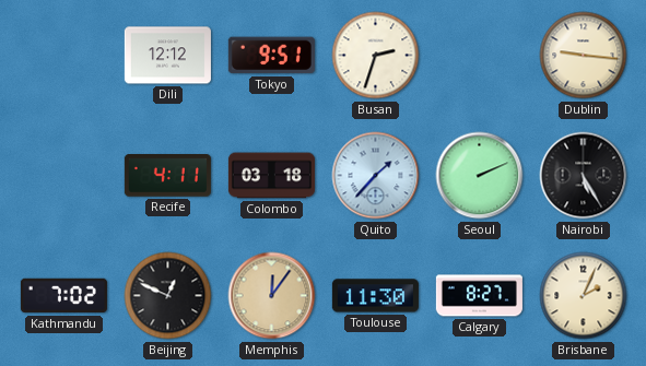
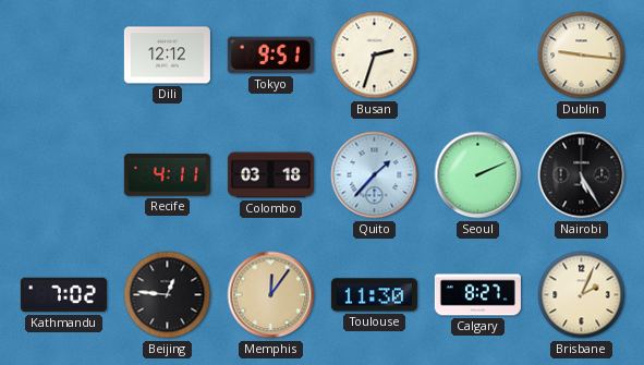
Beijing: 12:49 -> 12:46
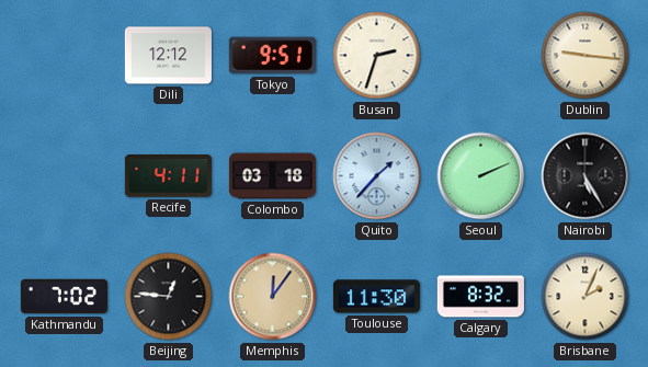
Calgary: 8:27 -> 8:32
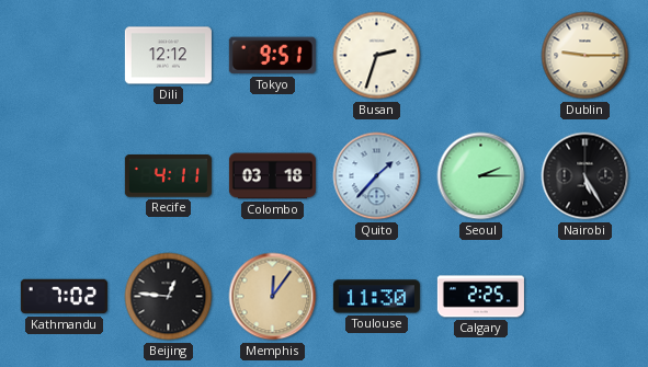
Dublin: 9:16 -> 9:15
Seoul: 2:11 -> 2:15
Calgary: 8:32 -> 2:25
Brisbane: 2:04 -> none
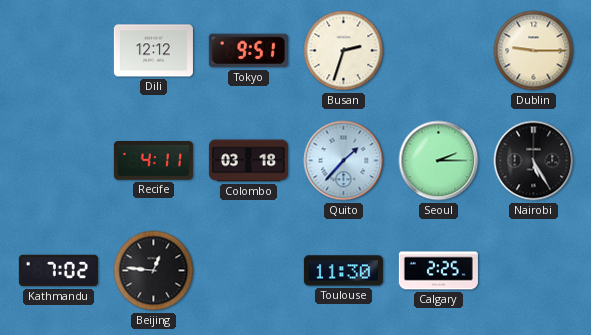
Memphis: 12:06 -> none
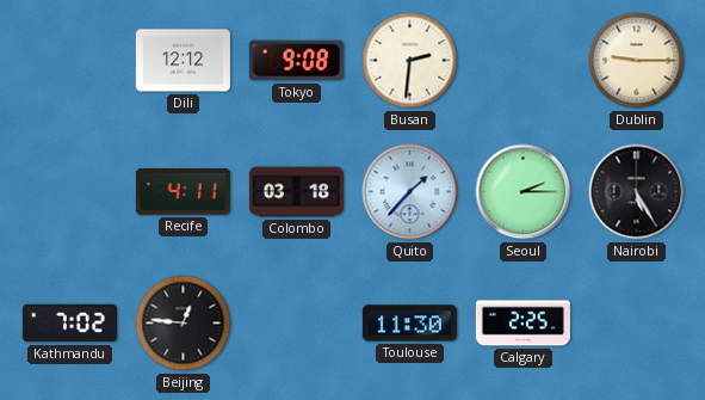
Tokyo: 9:51 -> 9:08
Busan: 2:33 -> 2:31
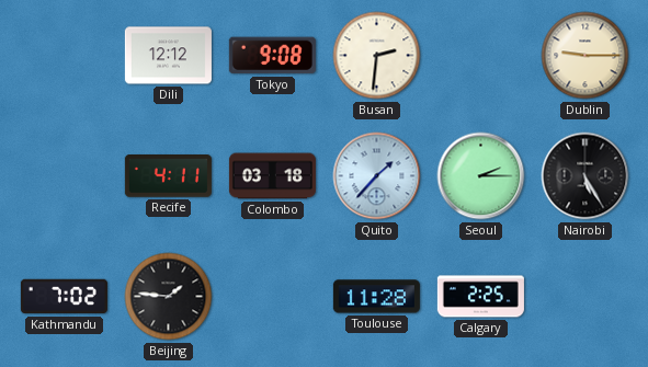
Beijing: 12:46 -> 1:46
Toulouse: 11:30 -> 11:28
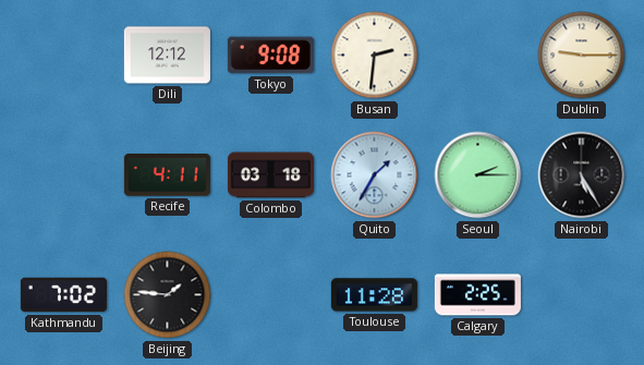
Quito: 1:37 -> 1:35
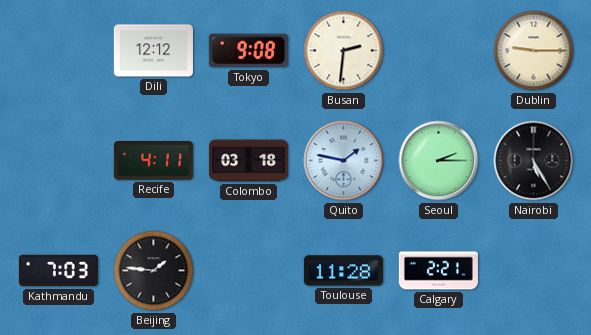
Quito: 1:35 -> 1:47
Kathmandu: 7:02 -> 7:03
Calgary: 2:25 -> 2:21
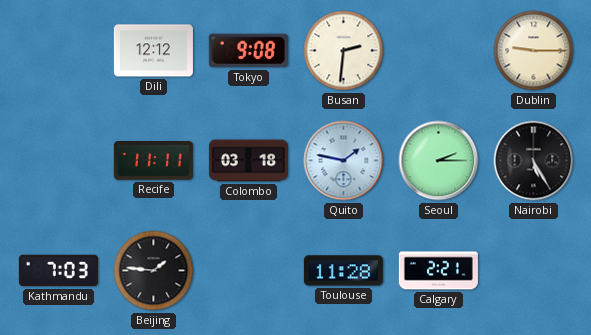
Recife: 4:11 -> 11:11
